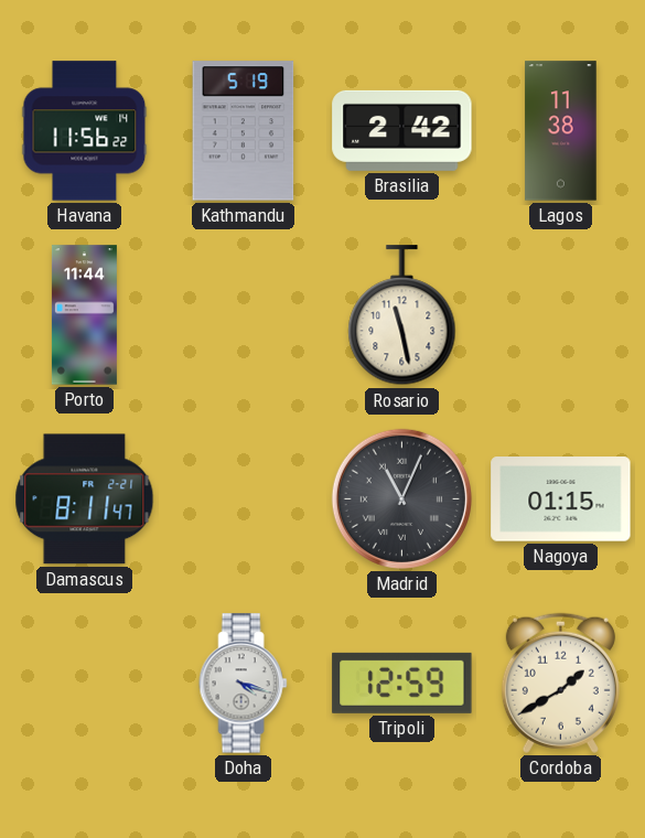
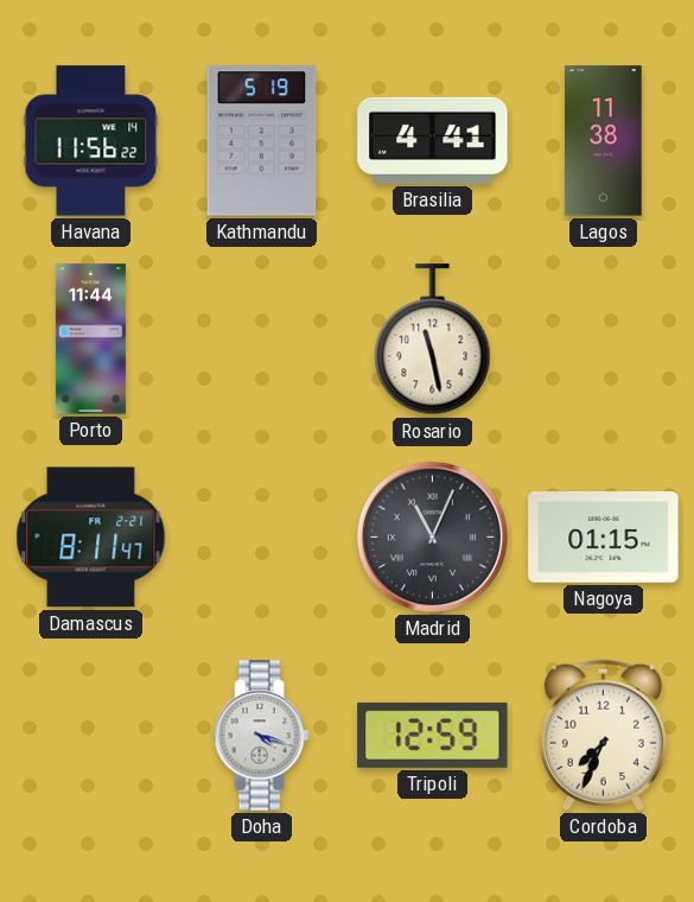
Brasilia: 2:42 -> 4:41
Cordoba: 1:40 -> 7:34
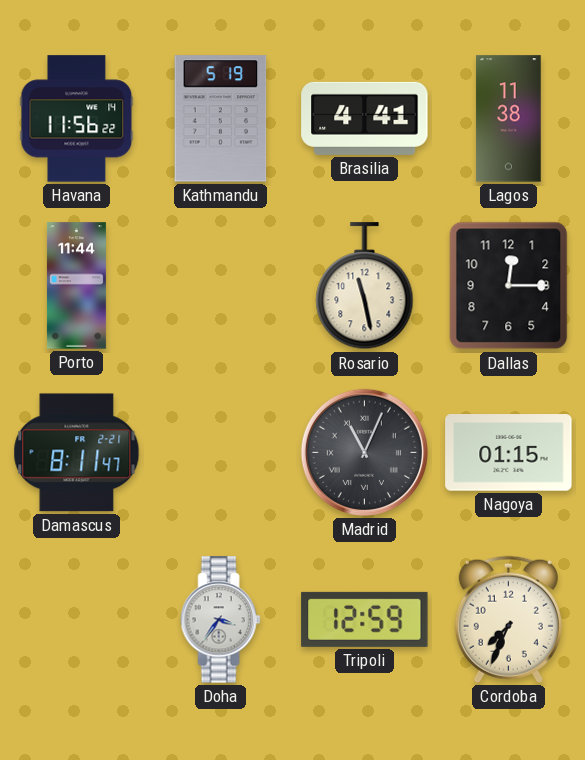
Dallas: none -> 12:15
Doha: 4:18 -> 3:36
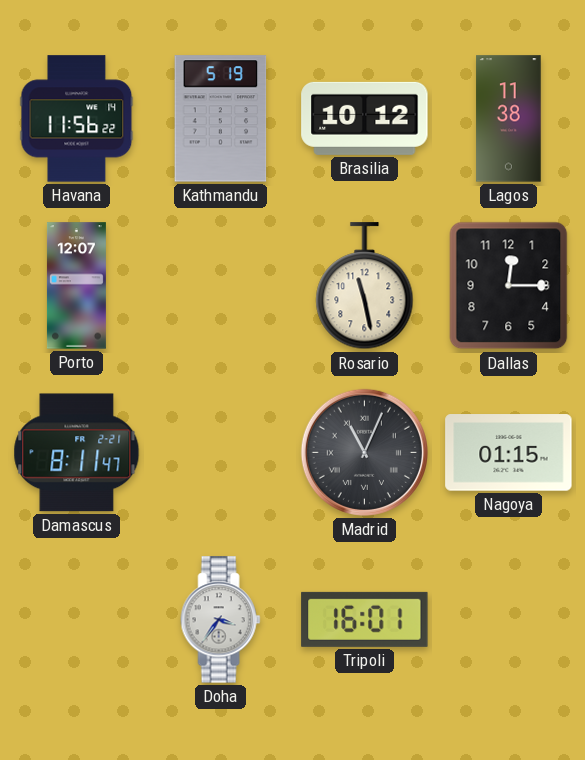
Brasilia: 4:41 -> 10:12
Porto: 11:44 -> 12:07
Tripoli: 12:59 -> 16:01
Cordoba: 7:34 -> none
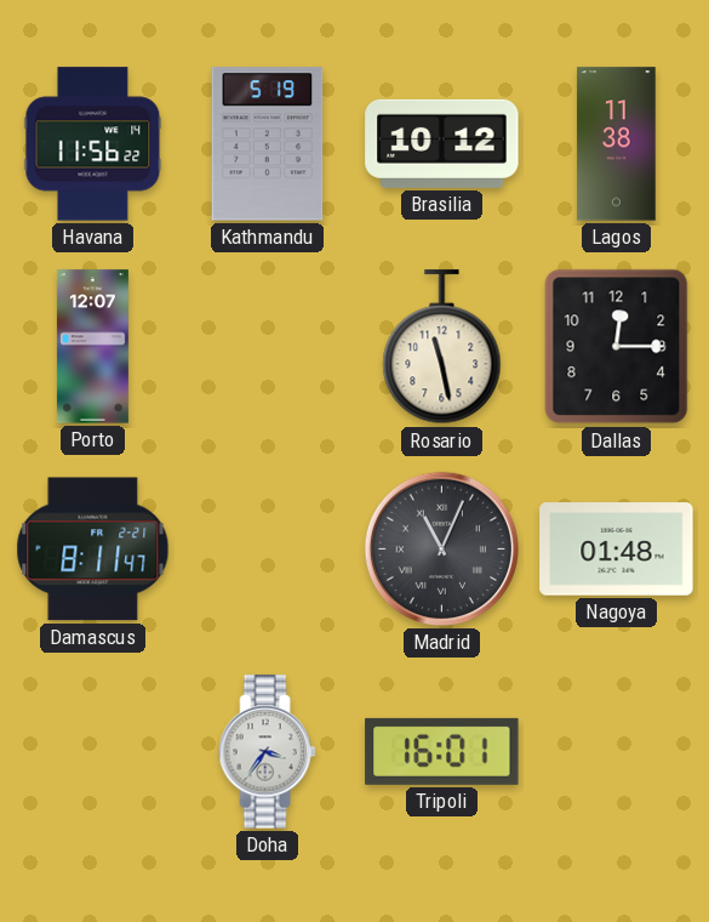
Nagoya: 01:15 -> 01:48
